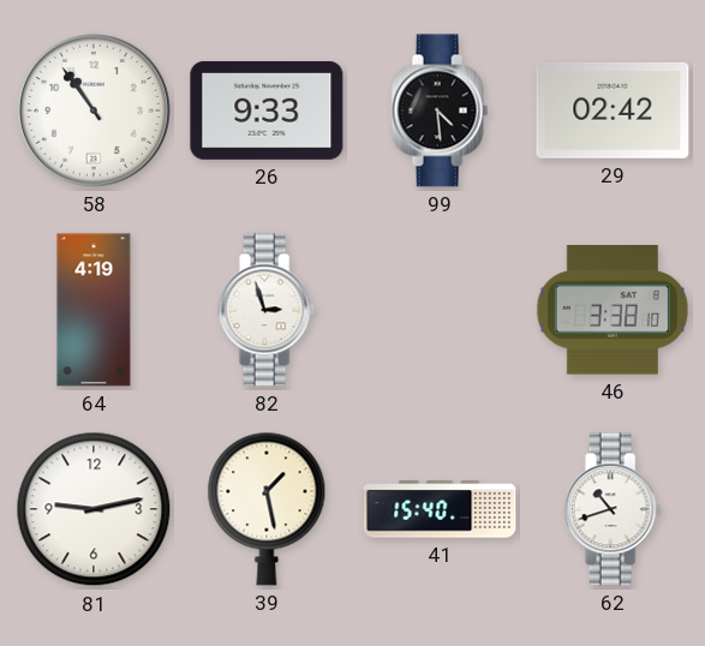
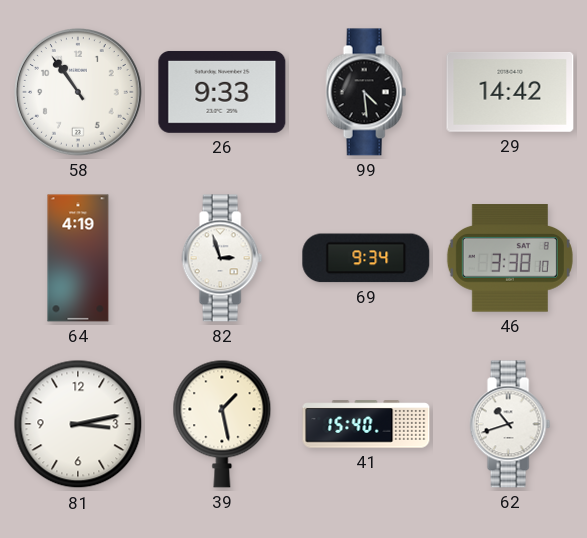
29: 02:42 -> 14:42
69: none -> 9:34
81: 9:13 -> 3:13
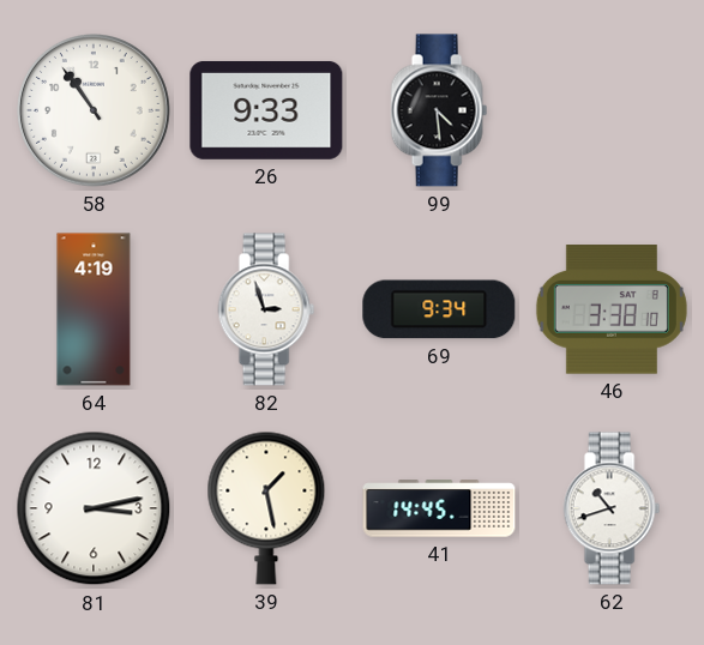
29: 14:42 -> none
41: 15:40 -> 14:45
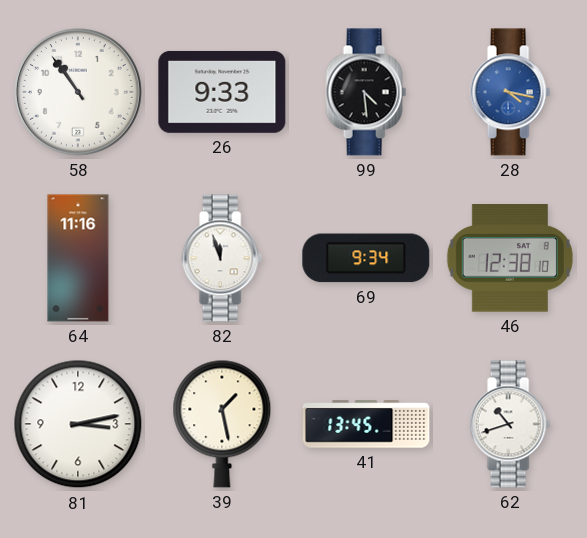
28: none -> 4:17
64: 4:19 -> 11:16
82: 2:57 -> 11:57
46: 3:38 -> 12:38
41: 14:45 -> 13:45
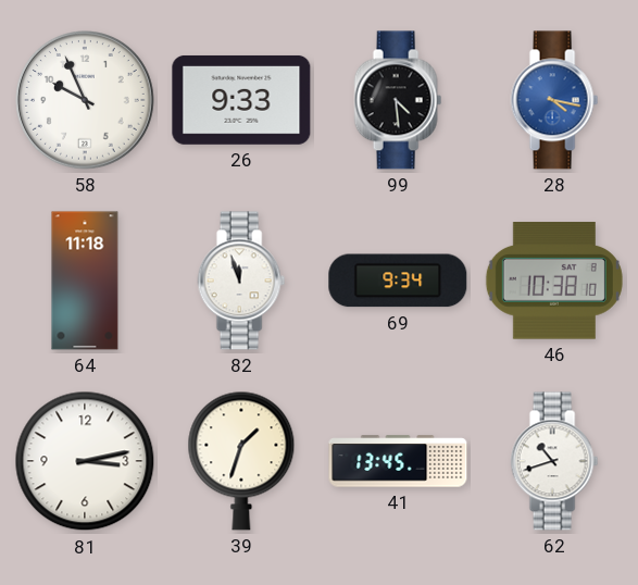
58: 10:54 -> 9:56
64: 11:16 -> 11:18
46: 12:38 -> 10:38
39: 1:28 -> 1:33
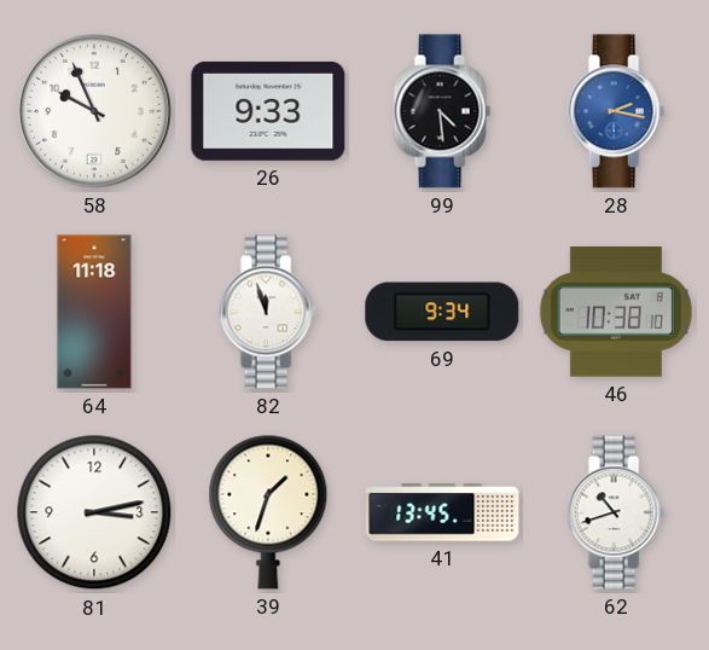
28: 4:17 -> 2:17
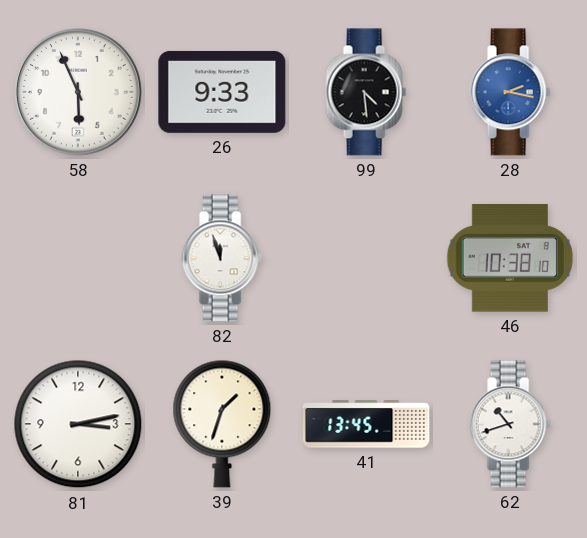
58: 9:56 -> 5:56
64: 11:18 -> none
69: 9:34 -> none
